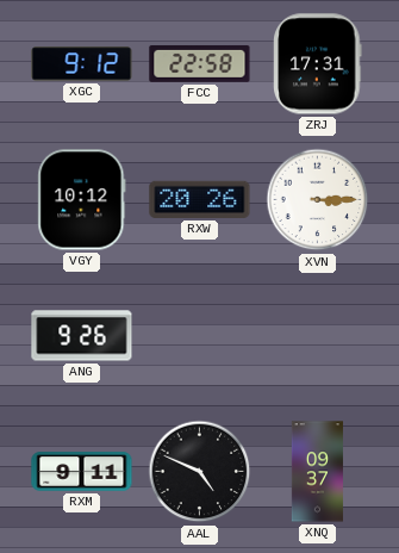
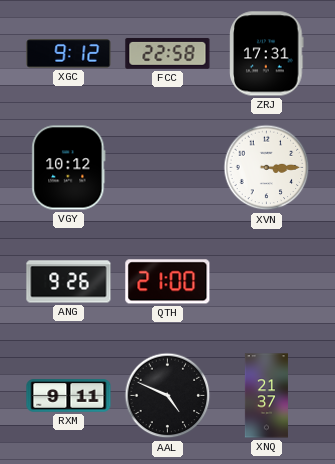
RXW: 20:26 -> none
QTH: none -> 21:00
XNQ: 09:37 -> 21:37
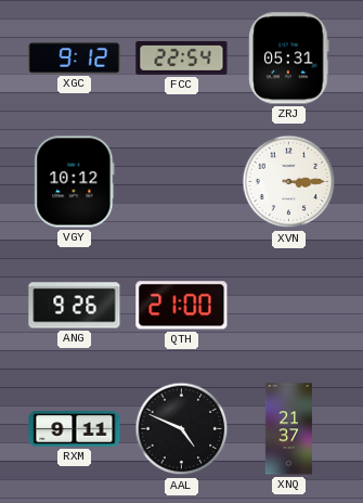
FCC: 22:58 -> 22:54
ZRJ: 17:31 -> 05:31
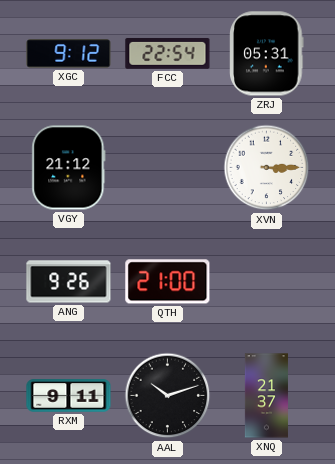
VGY: 10:12 -> 21:12
AAL: 4:49 -> 10:12
